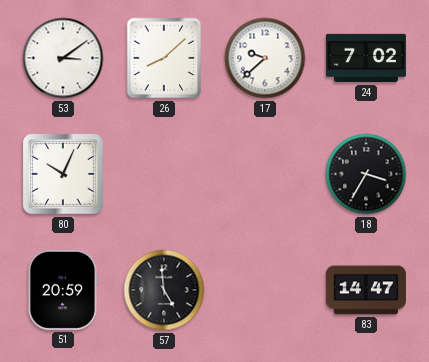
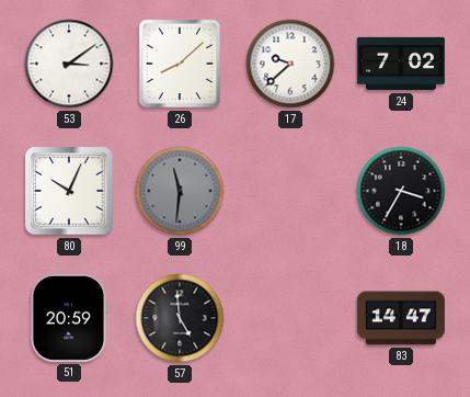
99: none -> 11:31
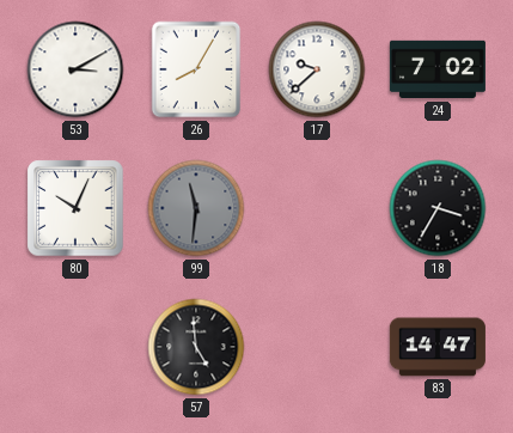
53: 3:09 -> 3:10
26: 8:08 -> 8:05
51: 20:59 -> none
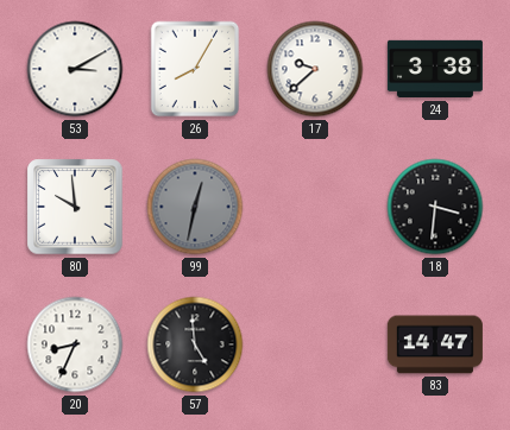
24: 7:02 -> 3:38
80: 10:04 -> 9:59
99: 11:31 -> 12:32
18: 3:35 -> 3:31
20: none -> 8:34
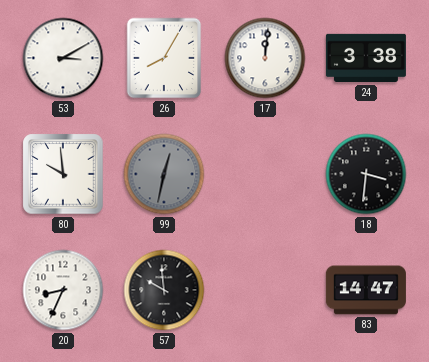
17: 9:38 -> 12:01
57: 4:59 -> 9:59
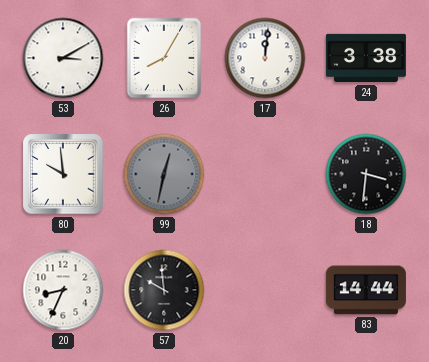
83: 14:47 -> 14:44
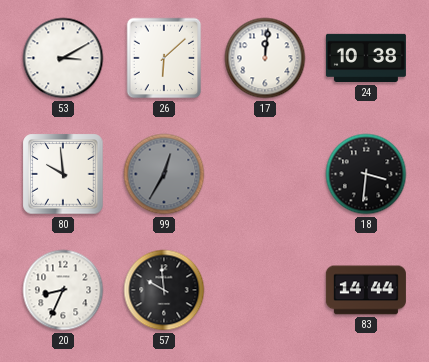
26: 8:05 -> 6:08
24: 3:38 -> 10:38
99: 12:32 -> 12:35
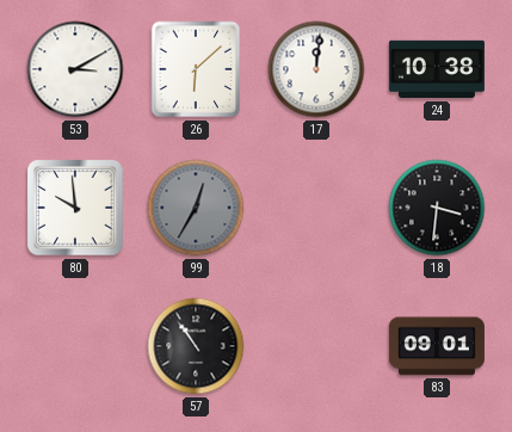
20: 8:34 -> none
57: 9:59 -> 10:54
83: 14:44 -> 09:01
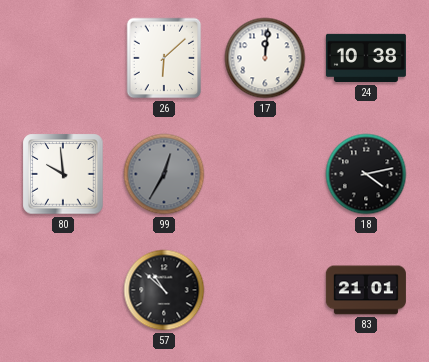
53: 3:10 -> none
18: 3:31 -> 4:13
57: 10:54 -> 10:52
83: 09:01 -> 21:01
